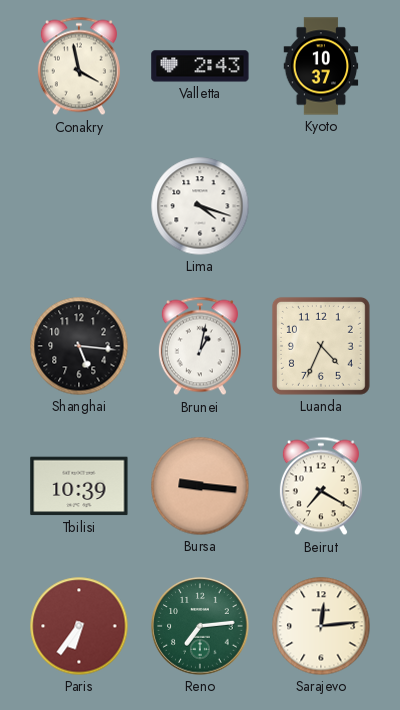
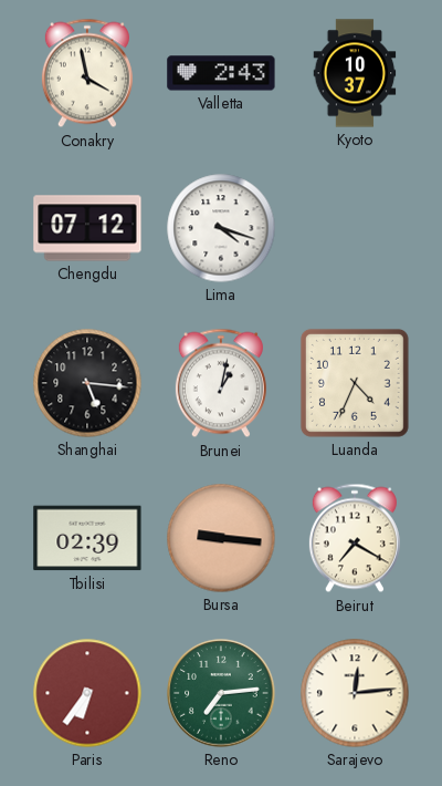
Chengdu: none -> 07:12
Tbilisi: 10:39 -> 02:39
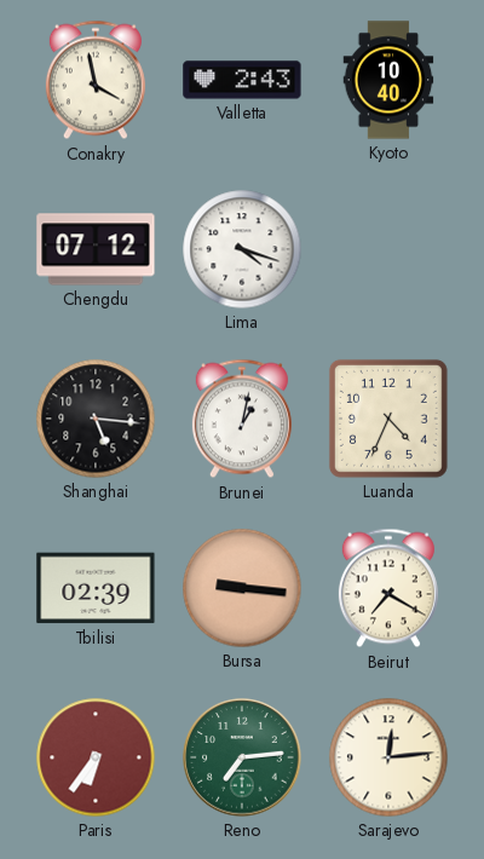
Kyoto: 10:37 -> 10:40
